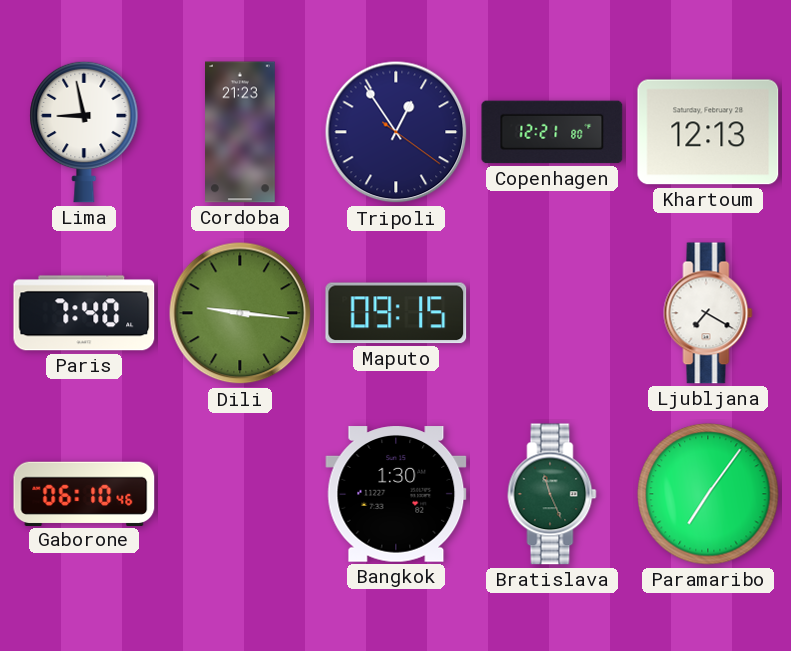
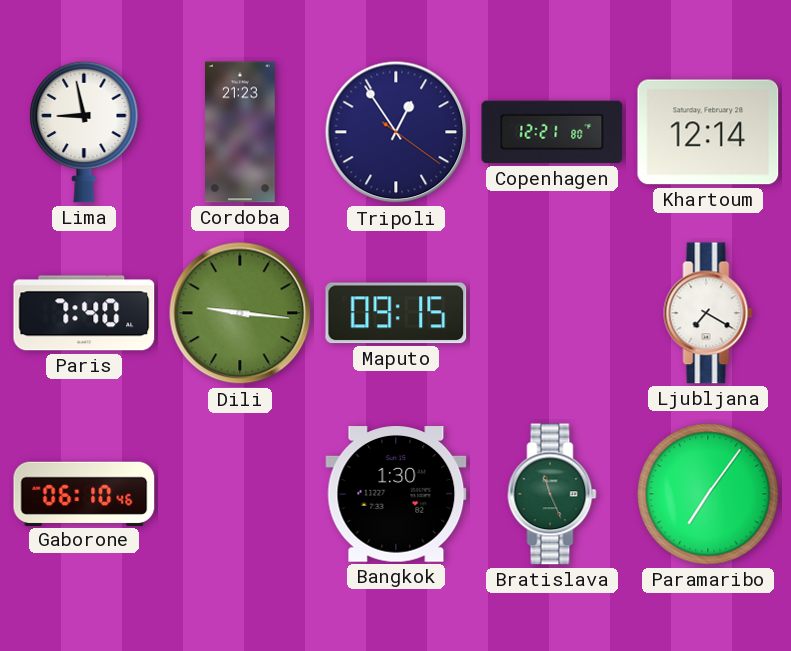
Khartoum: 12:13 -> 12:14
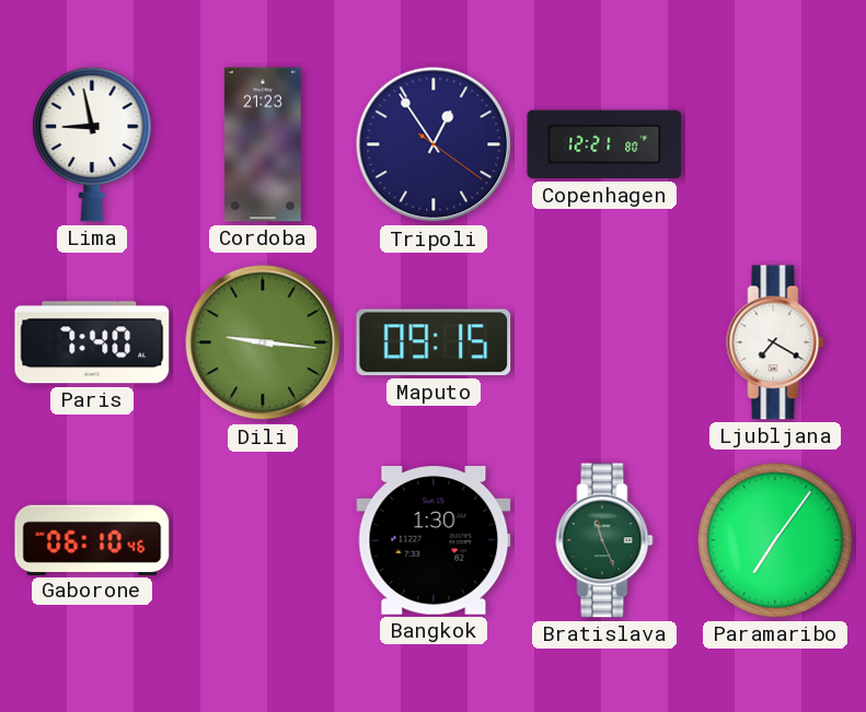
Khartoum: 12:14 -> none
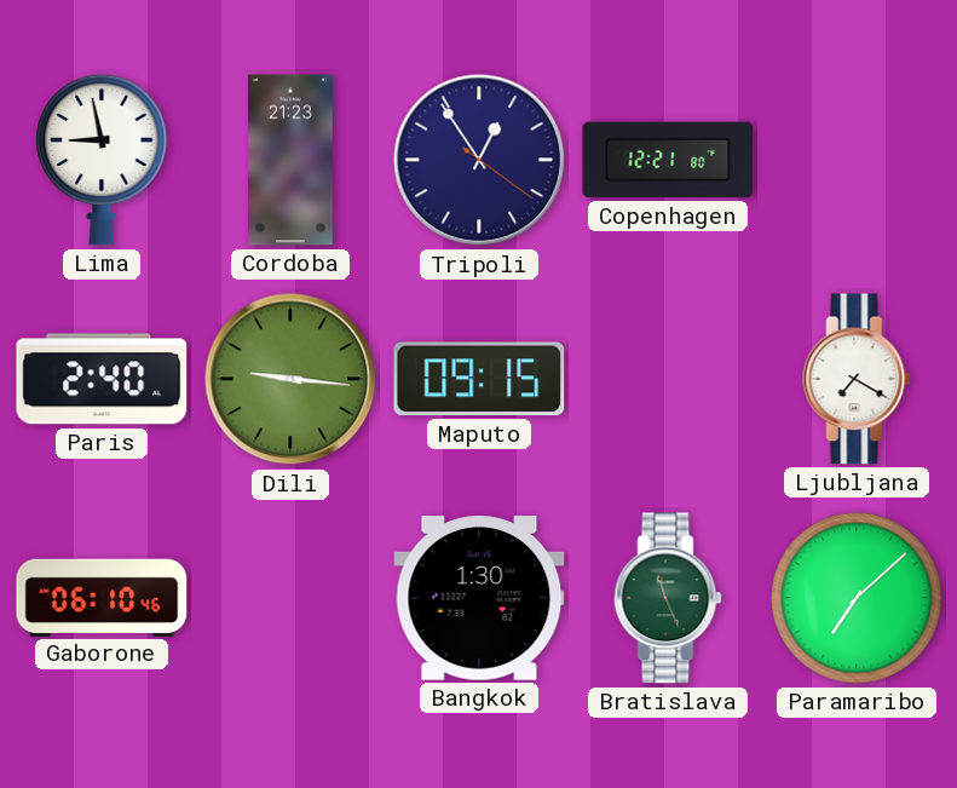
Paris: 7:40 -> 2:40
Paramaribo: 7:06 -> 7:08
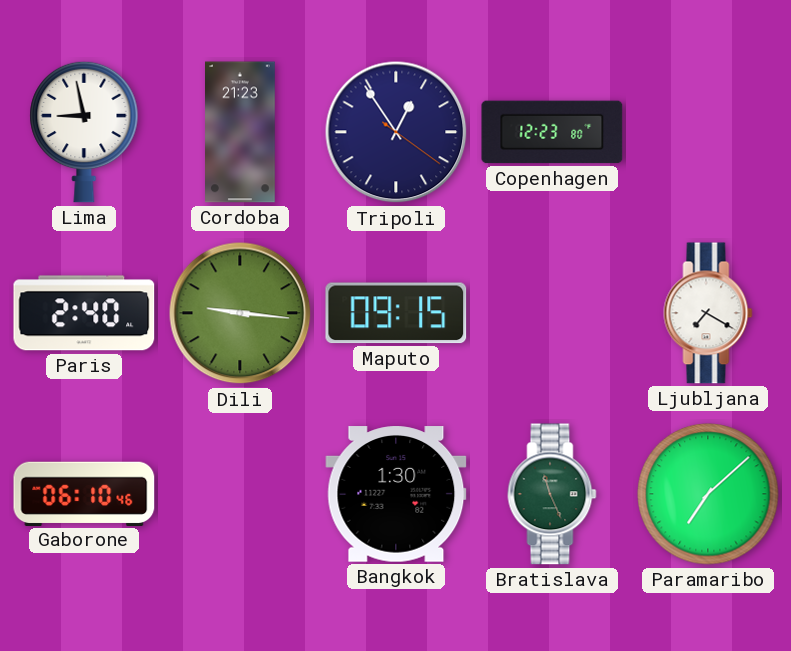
Copenhagen: 12:21 -> 12:23
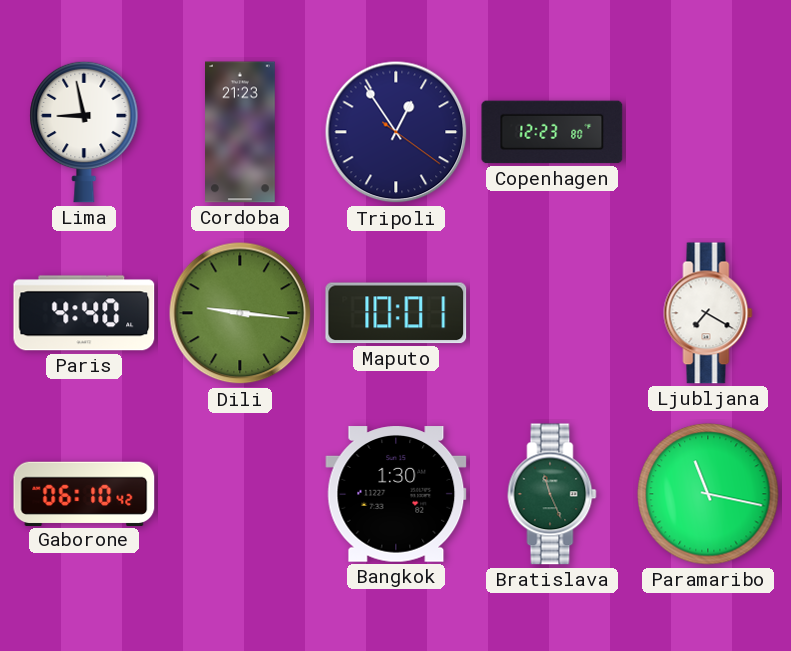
Paris: 2:40 -> 4:40
Maputo: 09:15 -> 10:01
Gaborone: 06:10:46 -> 06:10:42
Paramaribo: 7:08 -> 11:17
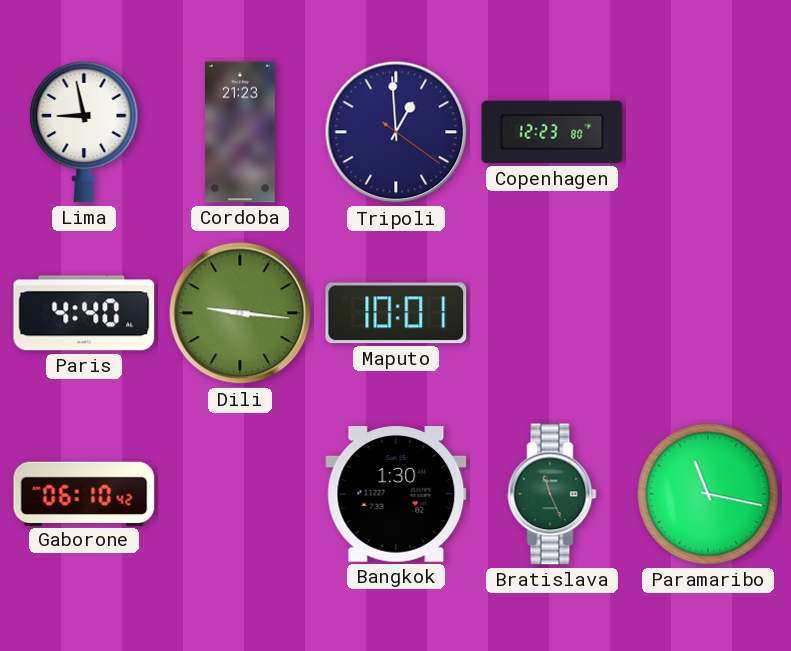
Tripoli: 12:54 -> 12:59
Ljubljana: 7:20 -> none
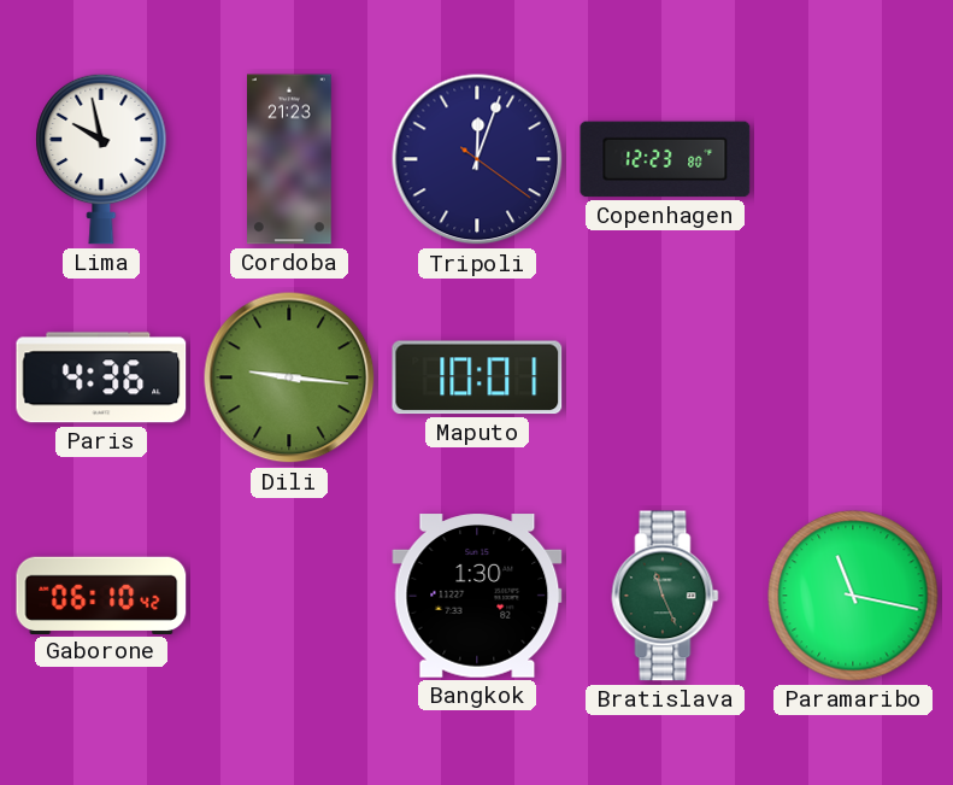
Lima: 8:58 -> 9:58
Tripoli: 12:59 -> 12:03
Paris: 4:40 -> 4:36
